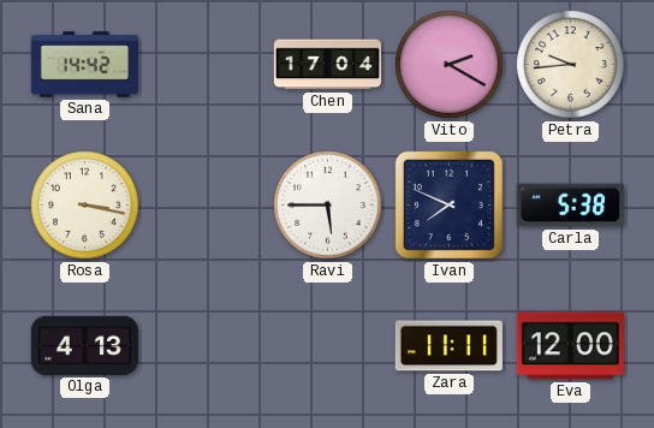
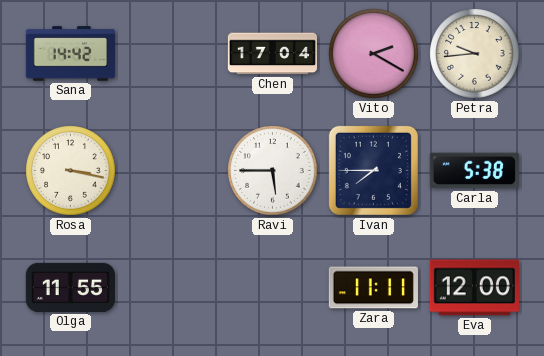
Ivan: 7:49 -> 7:45
Olga: 4:13 -> 11:55
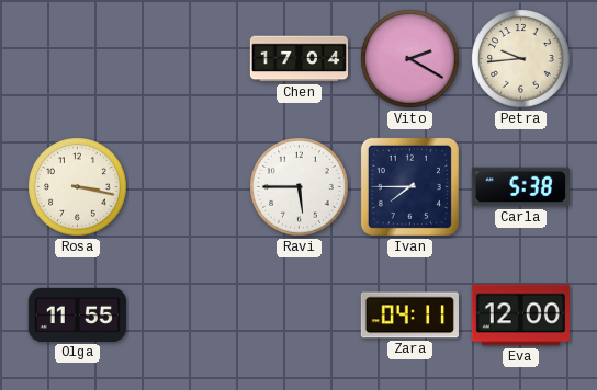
Sana: 14:42 -> none
Zara: 11:11 -> 04:11
